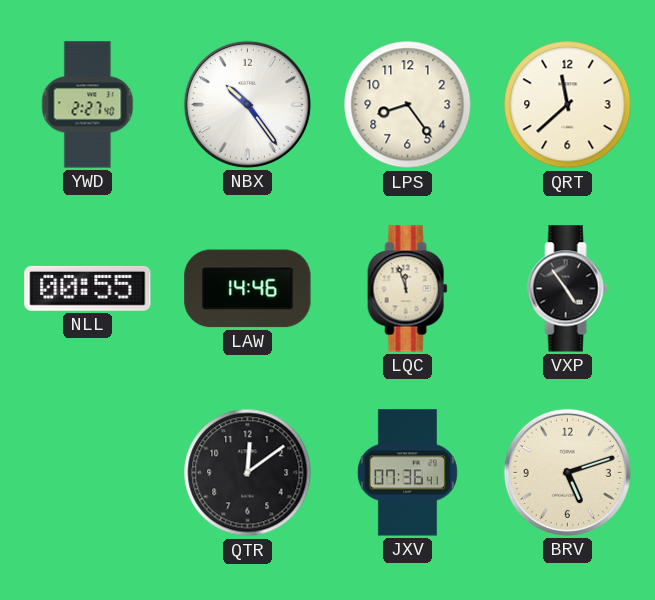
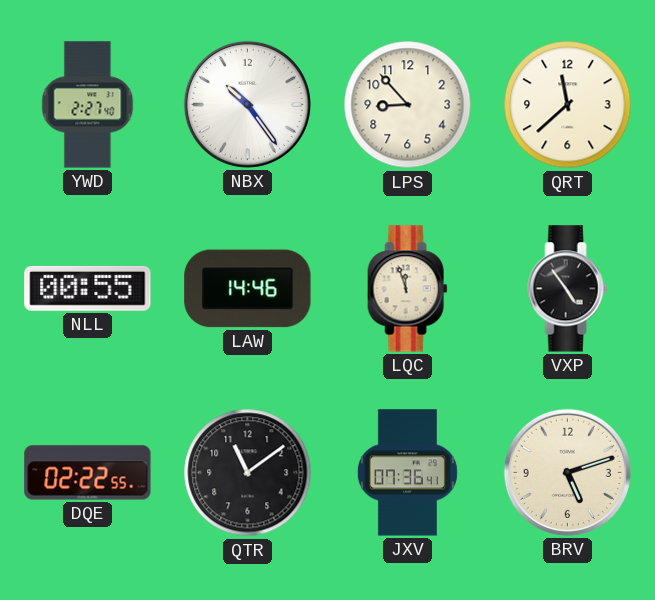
LPS: 8:24 -> 8:53
DQE: none -> 02:22
QTR: 12:09 -> 11:09
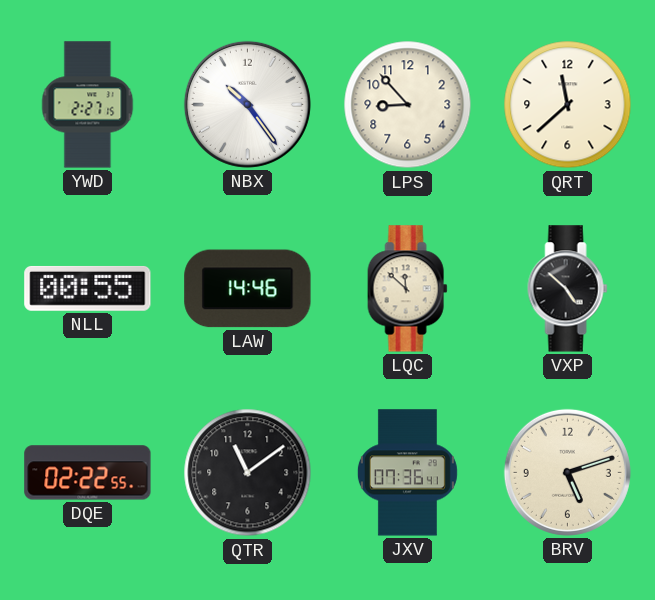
YWD: 2:27:40 -> 2:27:15
LQC: 11:57 -> 11:52
VXP: 4:54 -> 4:52
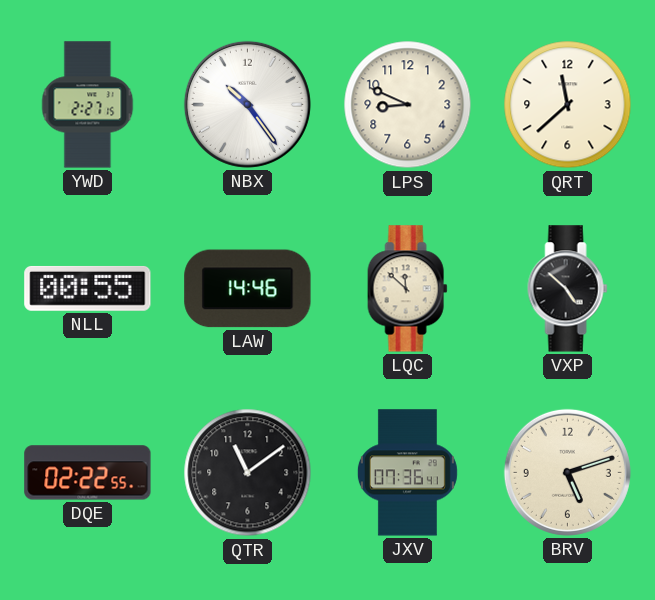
LPS: 8:53 -> 8:49
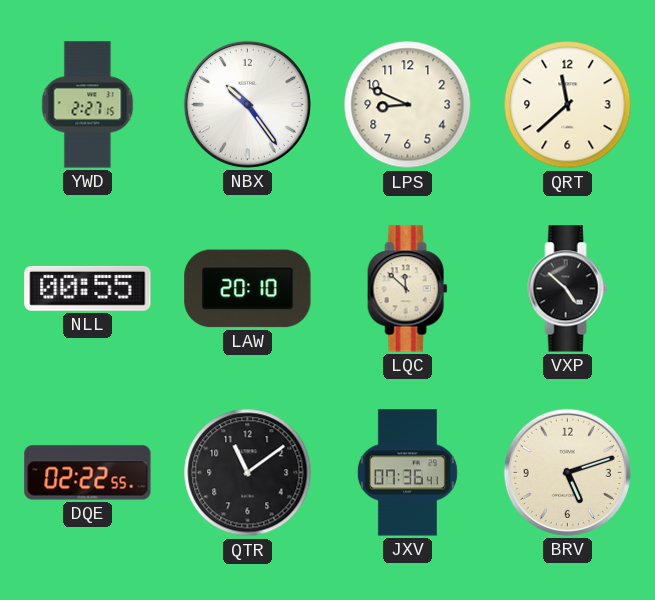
LAW: 14:46 -> 20:10
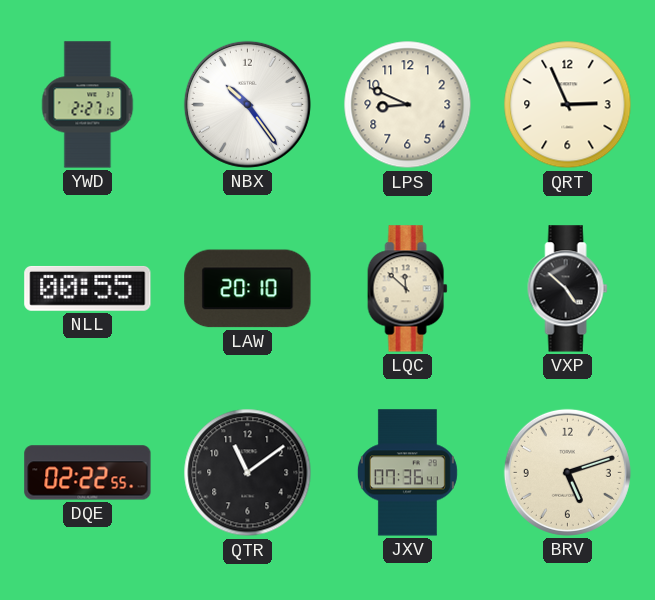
QRT: 11:38 -> 2:56
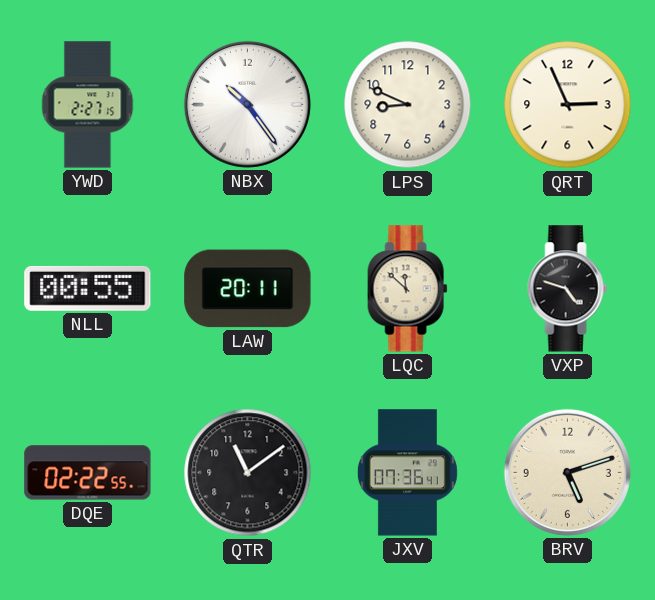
LAW: 20:10 -> 20:11
VXP: 4:52 -> 4:48
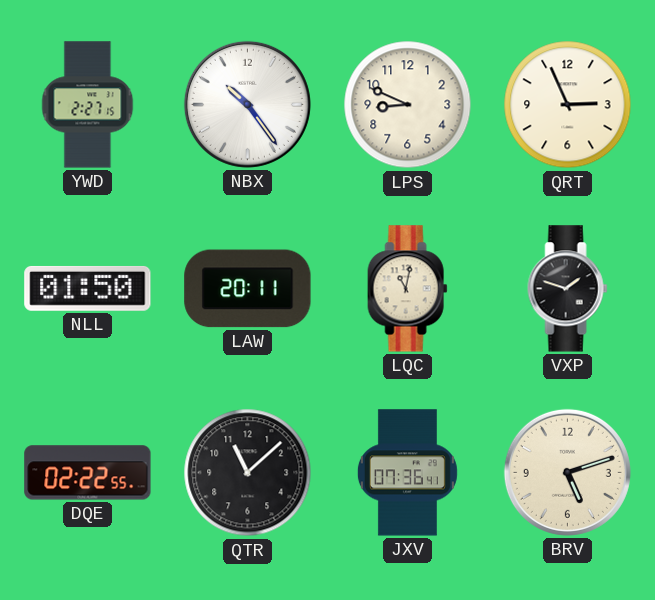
NLL: 00:55 -> 01:50
LQC: 11:52 -> 11:02
VXP: 4:48 -> 1:48
QTR: 11:09 -> 11:08
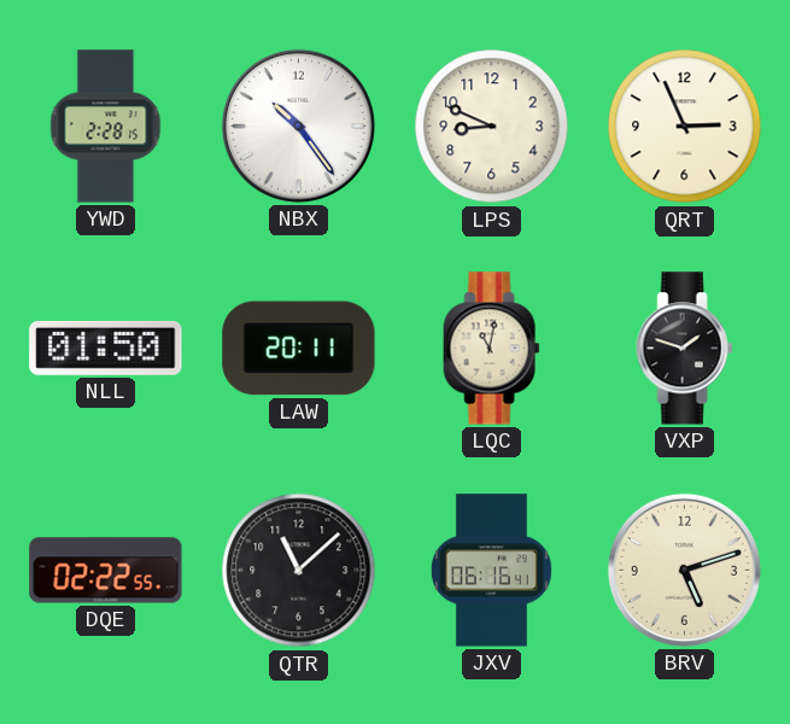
YWD: 2:27 -> 2:28
JXV: 07:36 -> 06:16
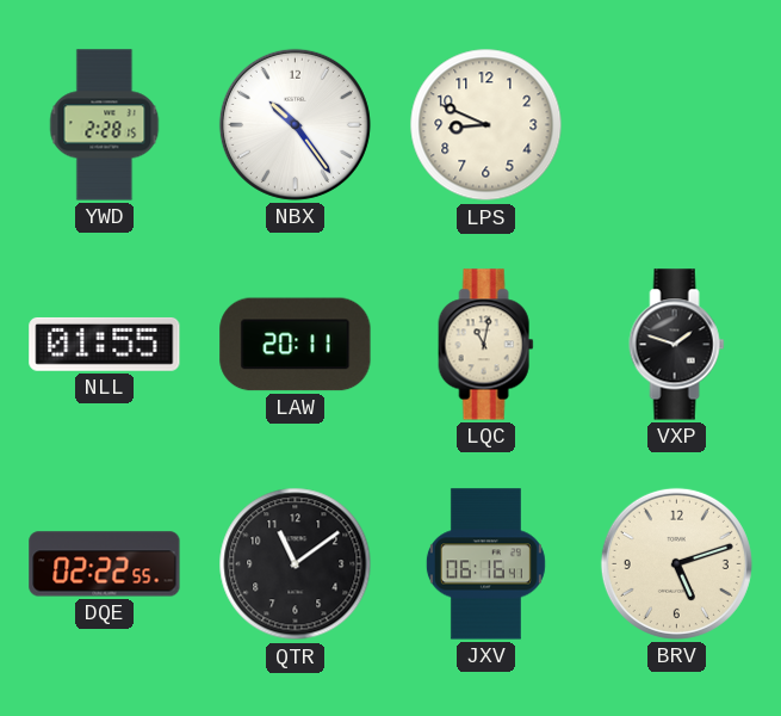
QRT: 2:56 -> none
NLL: 01:50 -> 01:55
QTR: 11:08 -> 11:09
